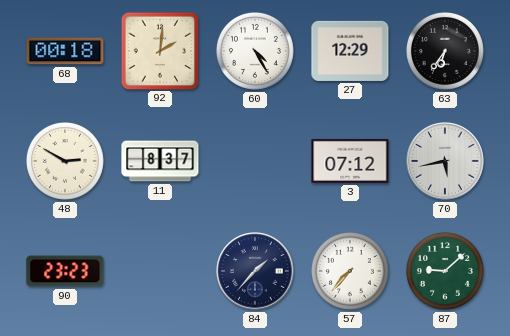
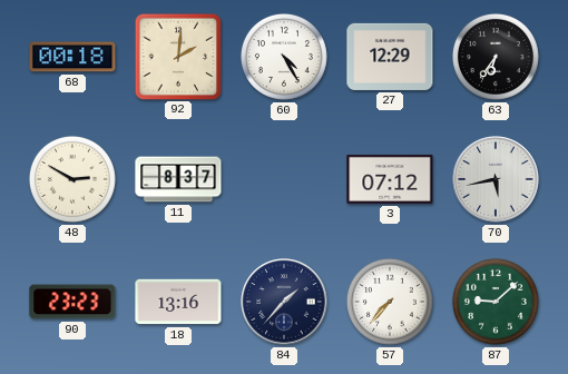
18: none -> 13:16
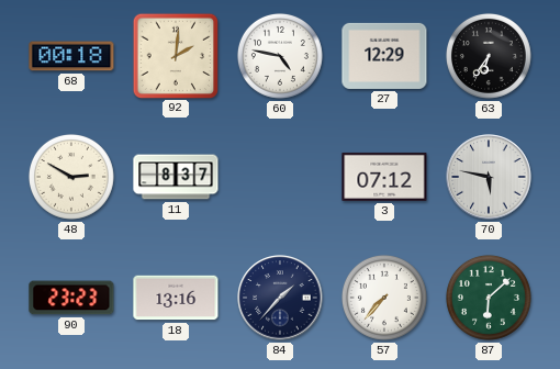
60: 4:25 -> 4:47
70: 5:43 -> 5:47
87: 9:08 -> 6:08
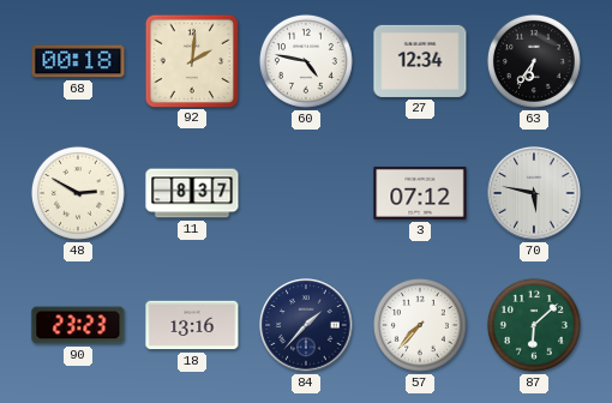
27: 12:29 -> 12:34
